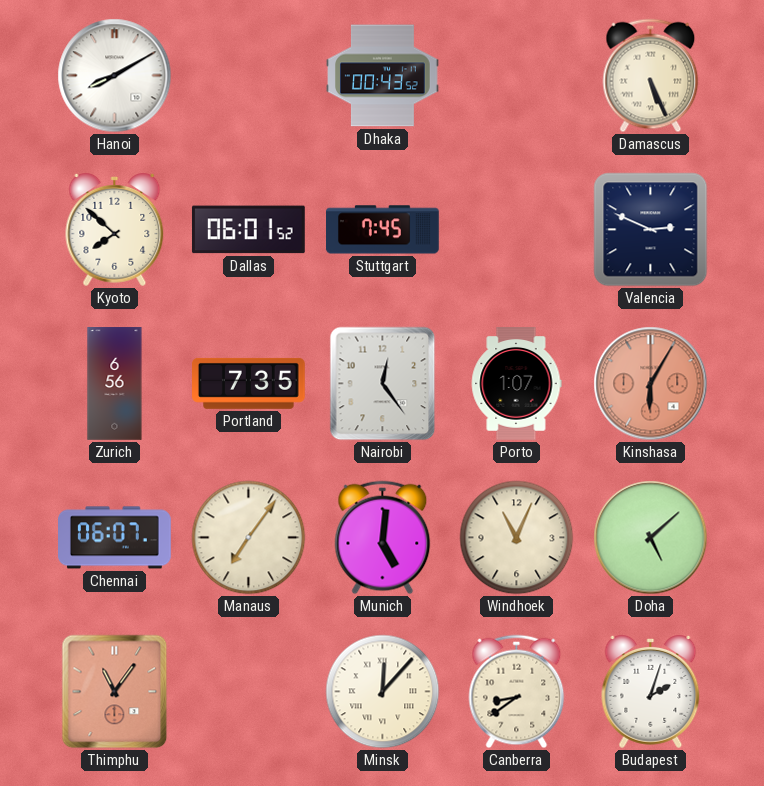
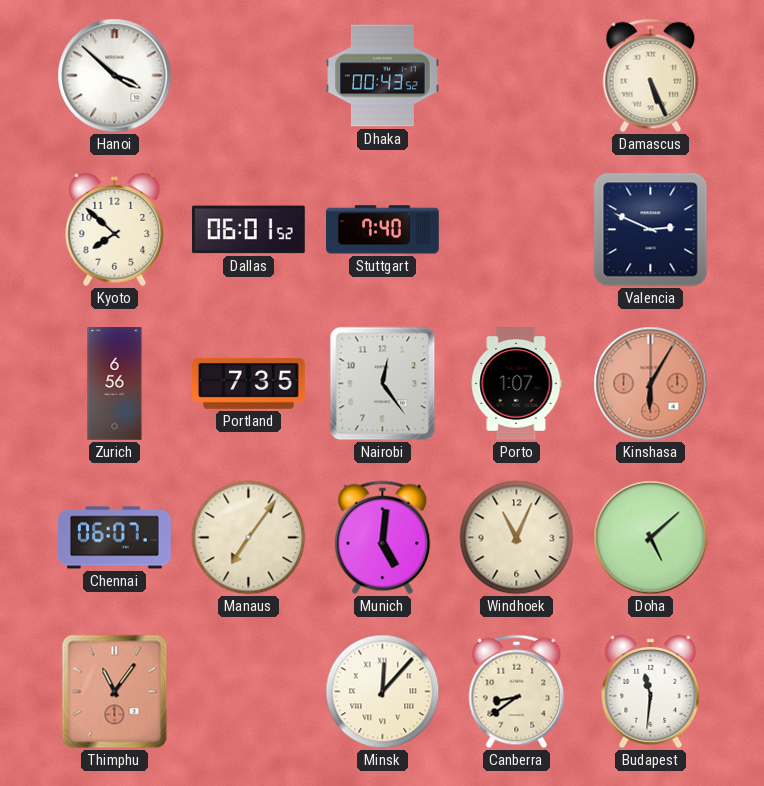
Hanoi: 8:10 -> 3:52
Stuttgart: 7:45 -> 7:40
Budapest: 2:03 -> 11:31
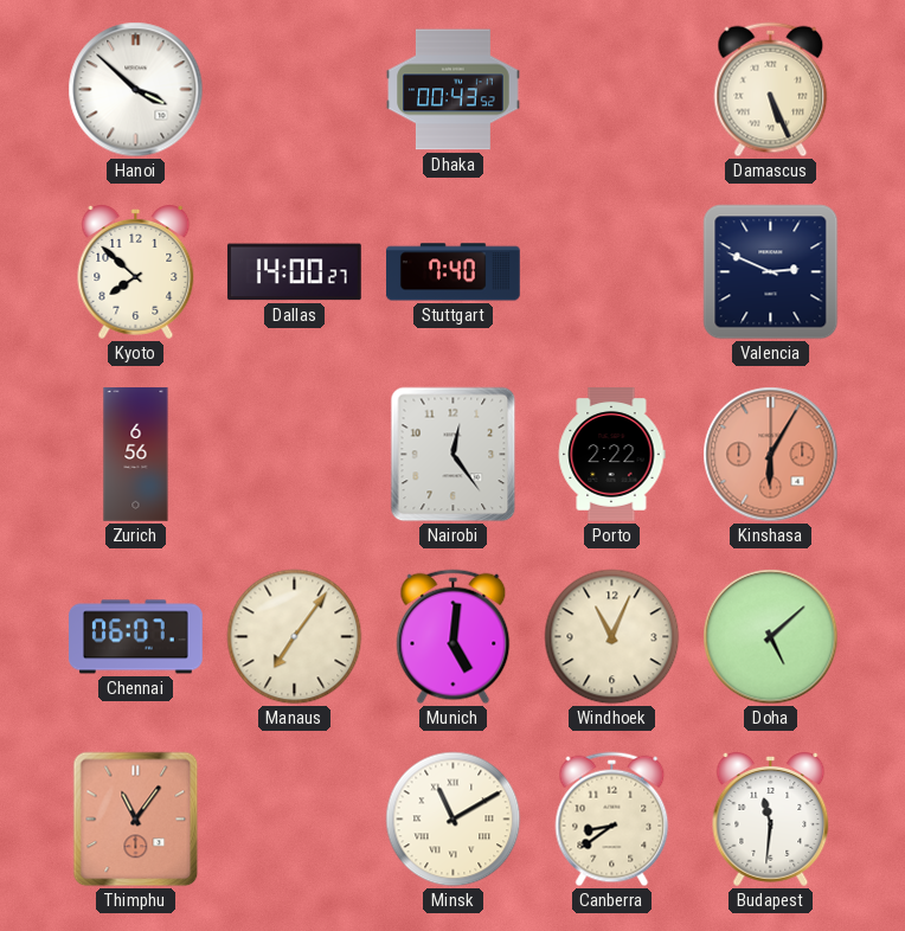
Dallas: 06:01 -> 14:00
Portland: 7:35 -> none
Porto: 1:07 -> 2:22
Minsk: 12:07 -> 11:10
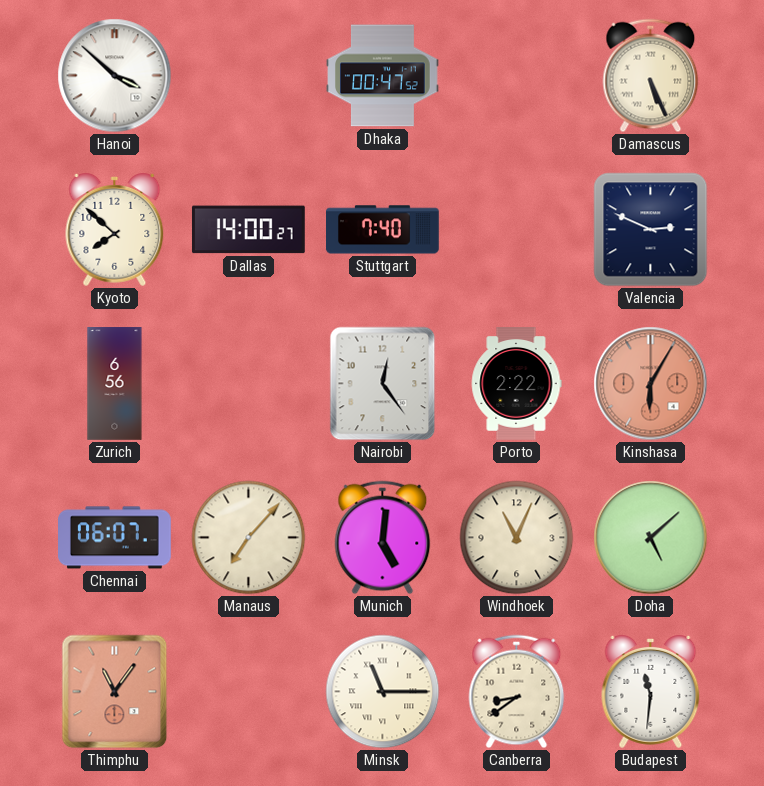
Dhaka: 00:43 -> 00:47
Manaus: 7:06 -> 7:07
Minsk: 11:10 -> 11:15
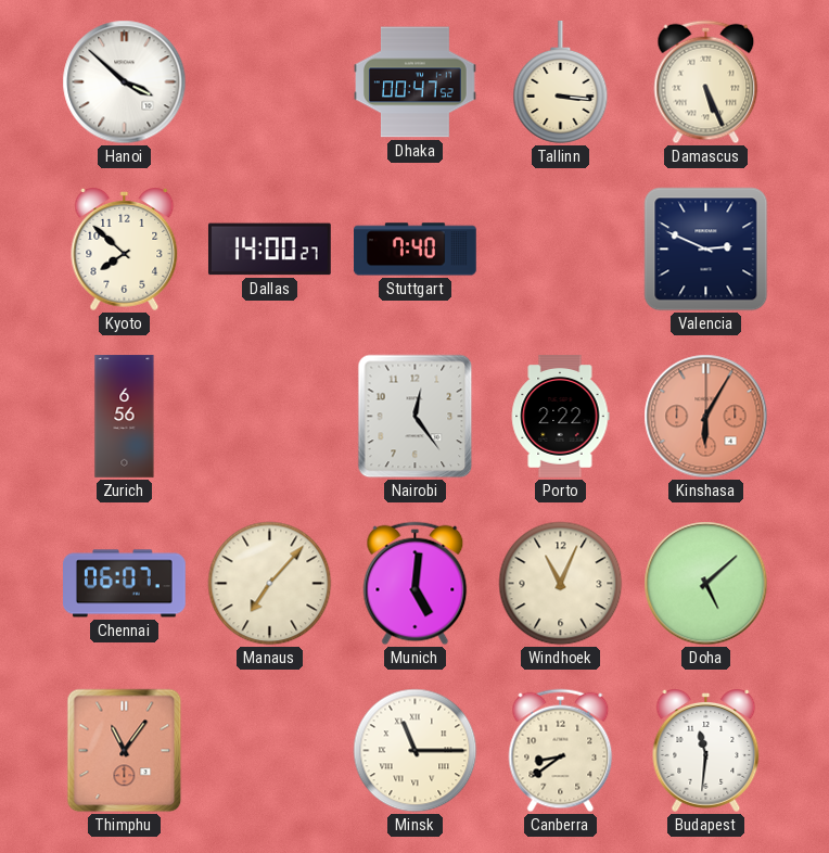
Tallinn: none -> 3:16
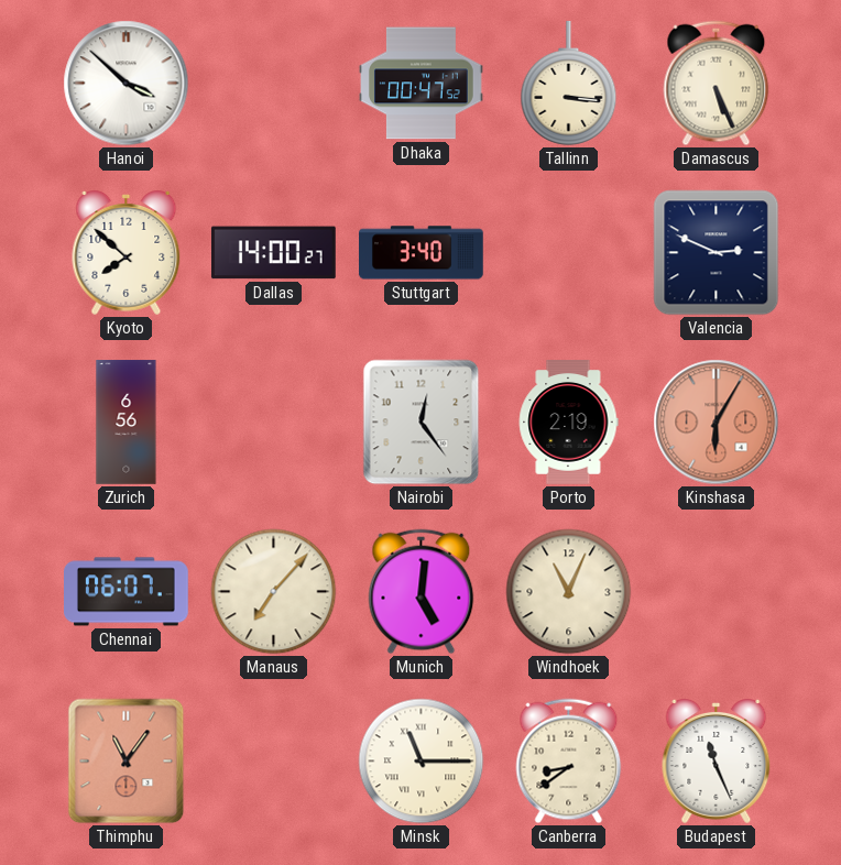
Stuttgart: 7:40 -> 3:40
Porto: 2:22 -> 2:19
Doha: 5:08 -> none
Budapest: 11:31 -> 11:26
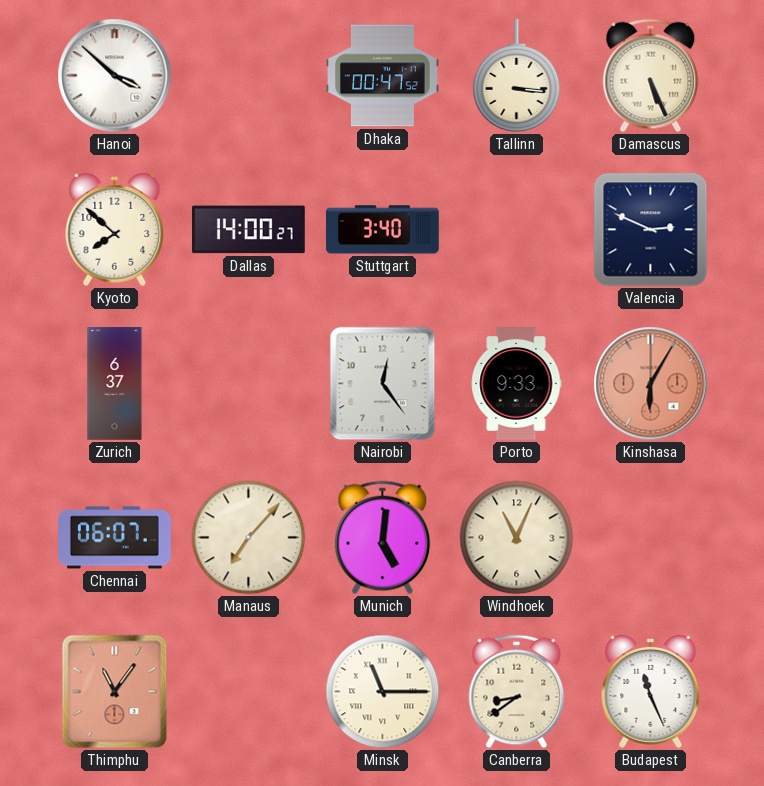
Zurich: 6:56 -> 6:37
Porto: 2:19 -> 9:33
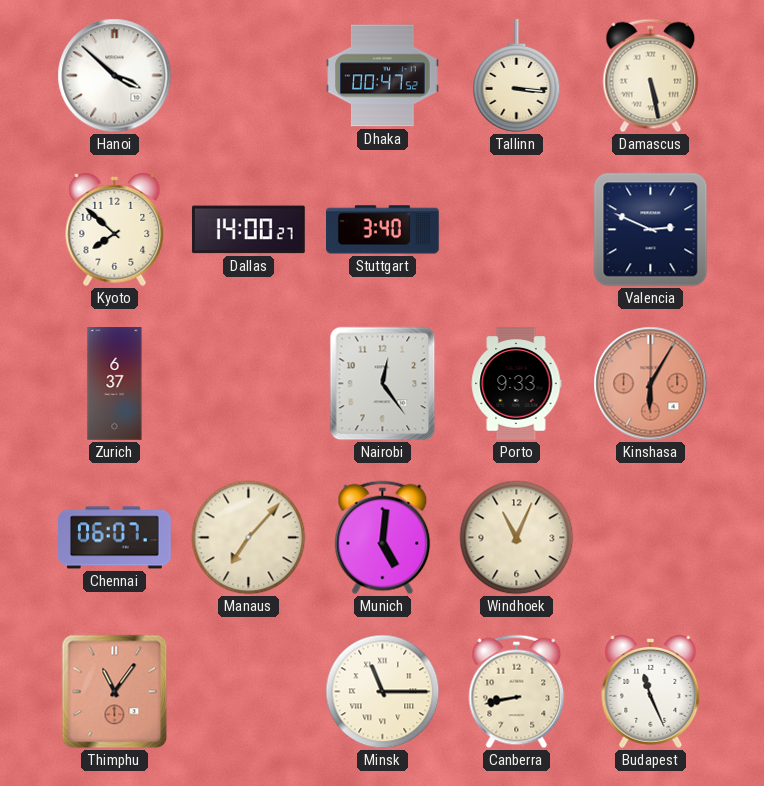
Damascus: 5:26 -> 5:28
Canberra: 8:39 -> 8:43
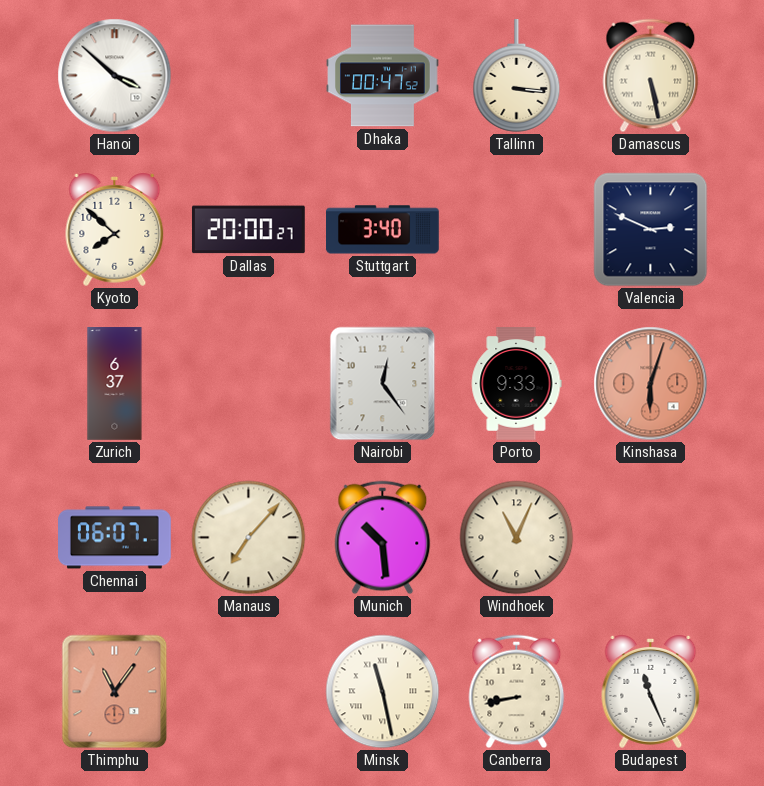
Dallas: 14:00 -> 20:00
Kinshasa: 6:05 -> 6:03
Munich: 5:01 -> 10:29
Minsk: 11:15 -> 11:28
